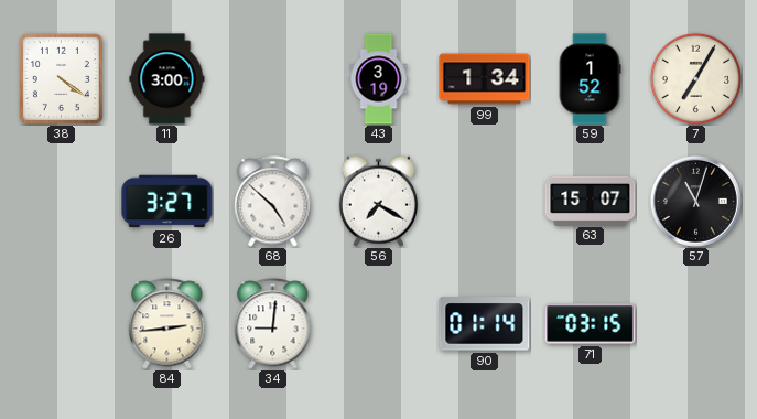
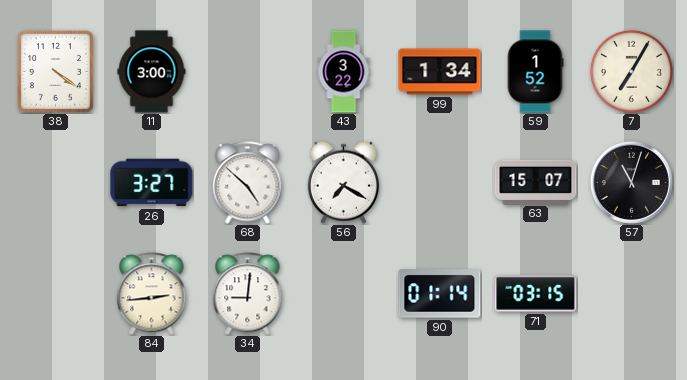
43: 3:19 -> 3:22
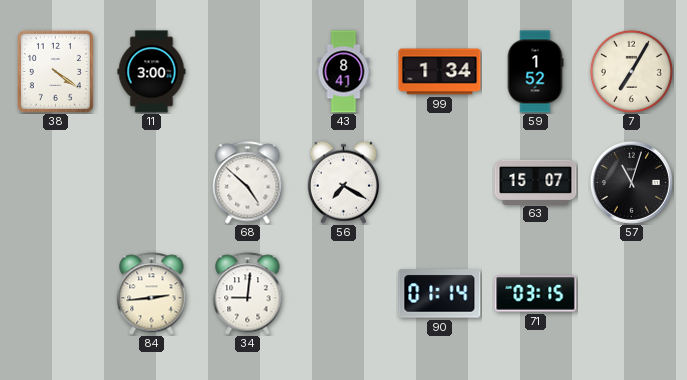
43: 3:22 -> 8:41
26: 3:27 -> none
